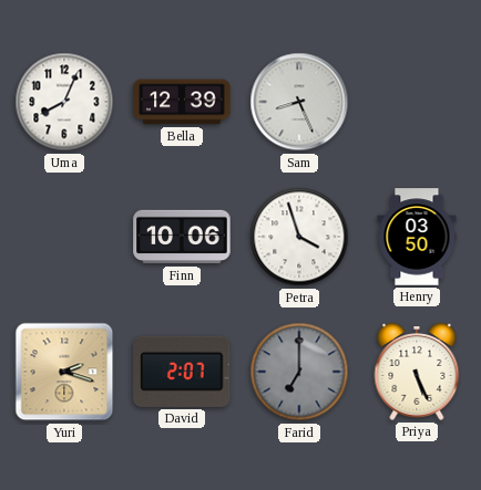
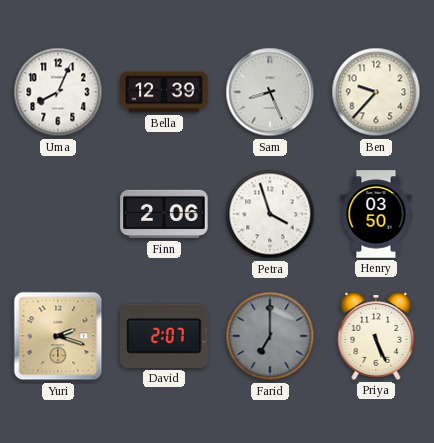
Ben: none -> 9:37
Finn: 10:06 -> 2:06
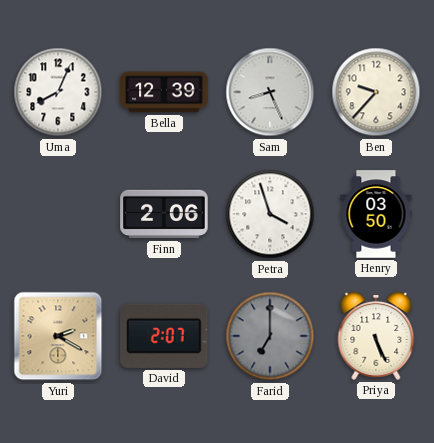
Yuri: 2:18 -> 2:20
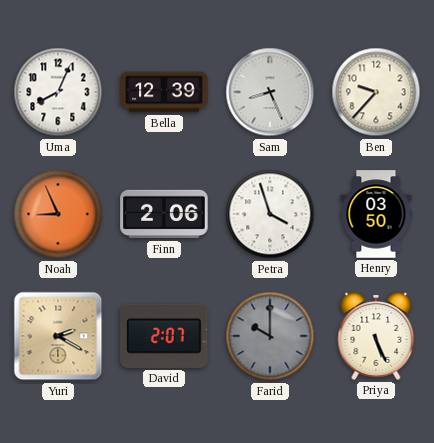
Noah: none -> 8:56
Farid: 7:00 -> 10:00
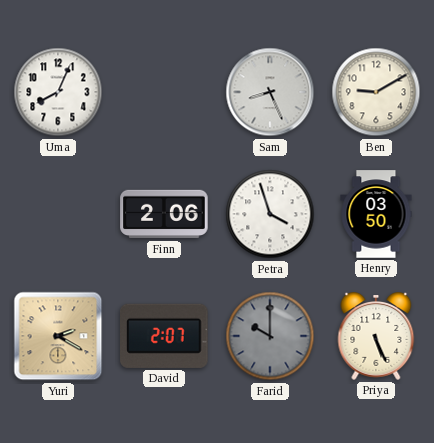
Bella: 12:39 -> none
Ben: 9:37 -> 9:10
Noah: 8:56 -> none
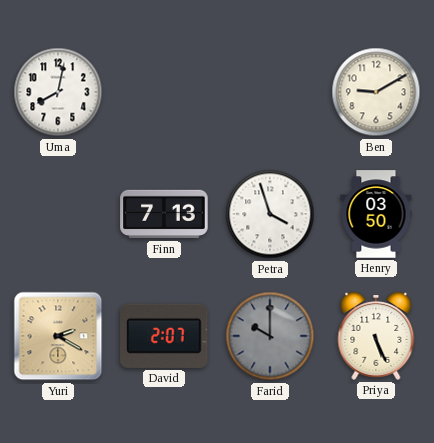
Uma: 8:04 -> 8:02
Sam: 8:26 -> none
Finn: 2:06 -> 7:13
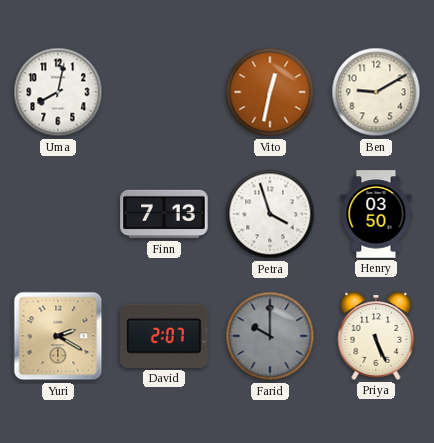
Vito: none -> 12:32
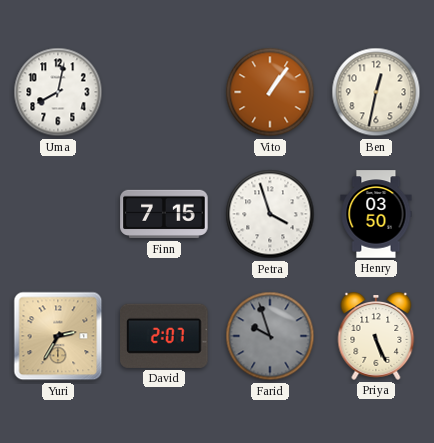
Vito: 12:32 -> 1:06
Ben: 9:10 -> 12:32
Finn: 7:13 -> 7:15
Yuri: 2:20 -> 2:35
Farid: 10:00 -> 9:57
